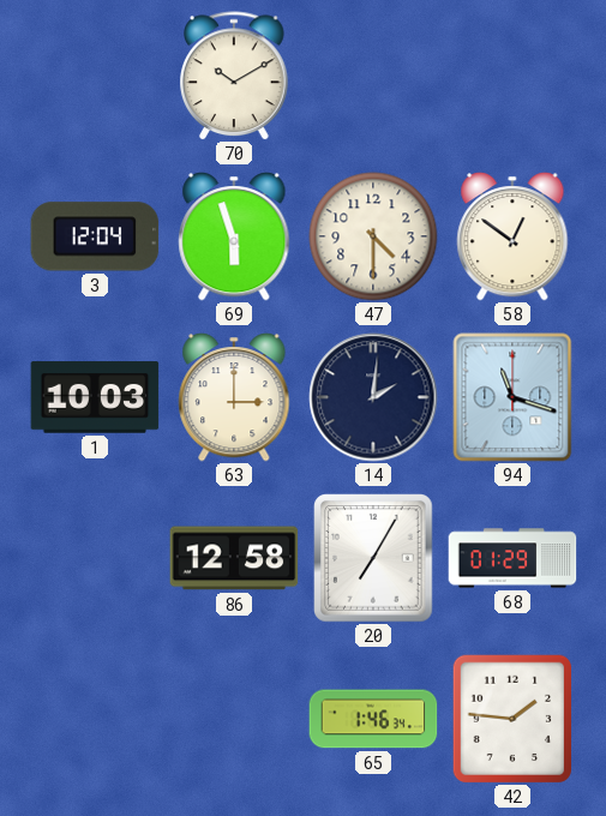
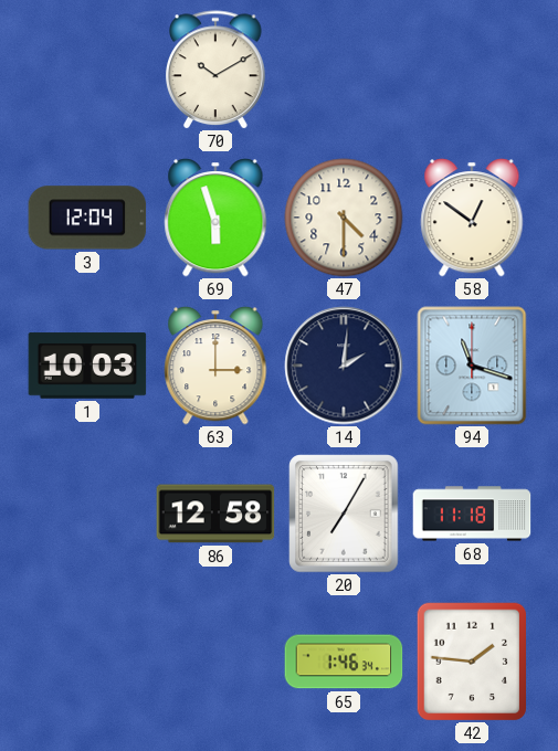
68: 01:29 -> 11:18
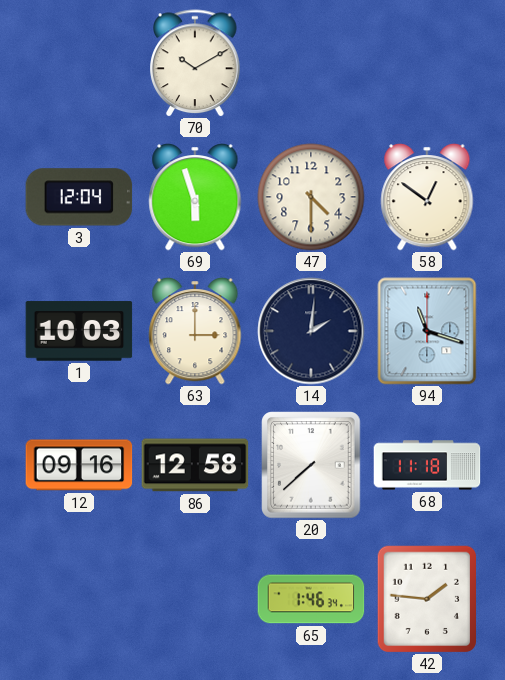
12: none -> 09:16
20: 7:05 -> 7:38
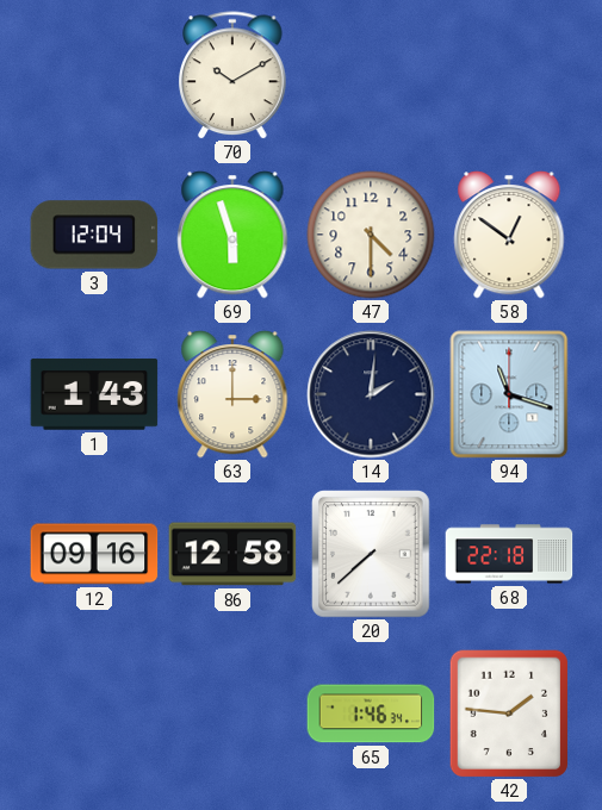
1: 10:03 -> 1:43
68: 11:18 -> 22:18
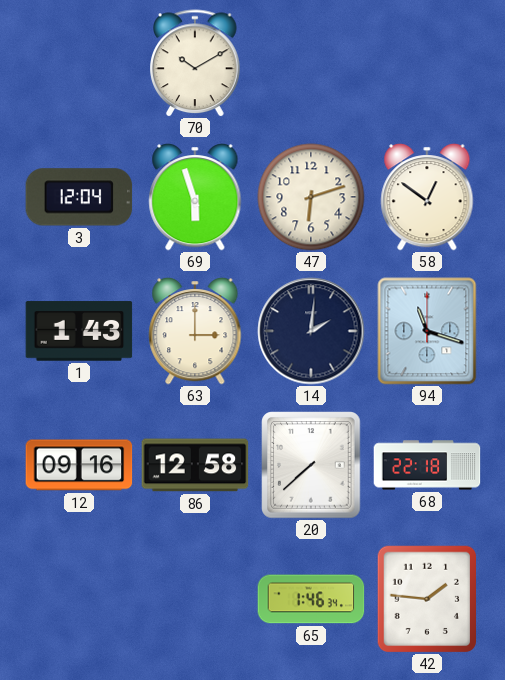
47: 4:30 -> 6:12
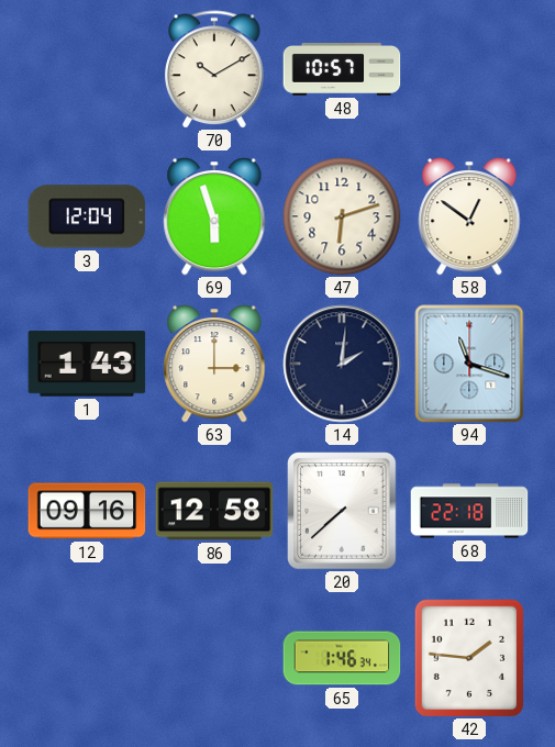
48: none -> 10:57
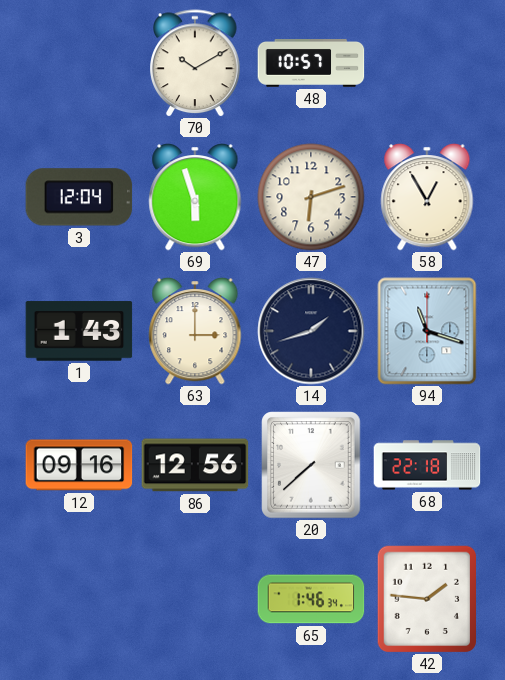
58: 12:51 -> 12:55
14: 2:01 -> 1:42
86: 12:58 -> 12:56
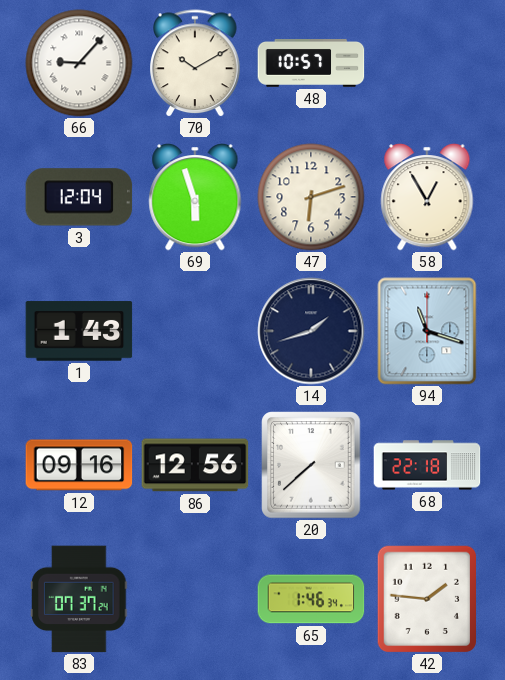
66: none -> 9:07
63: 3:00 -> none
83: none -> 07:37
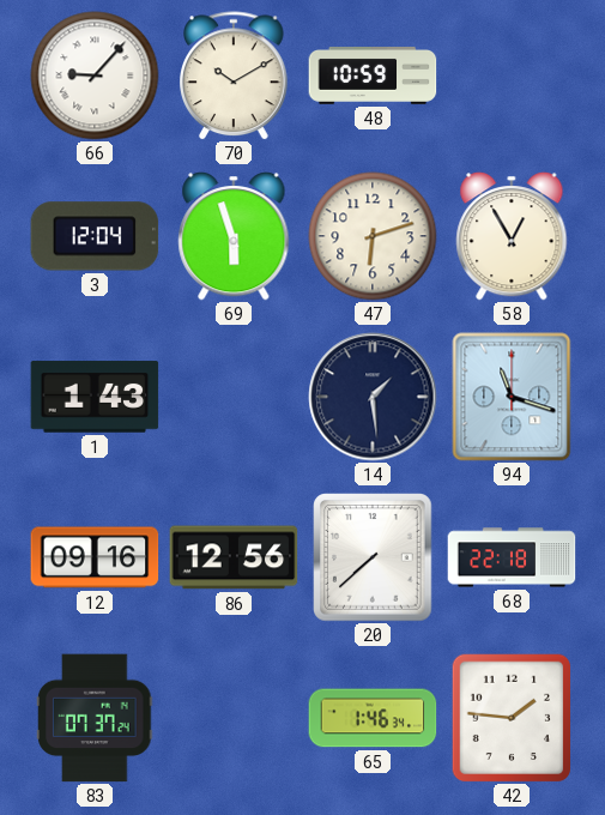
48: 10:57 -> 10:59
14: 1:42 -> 1:29
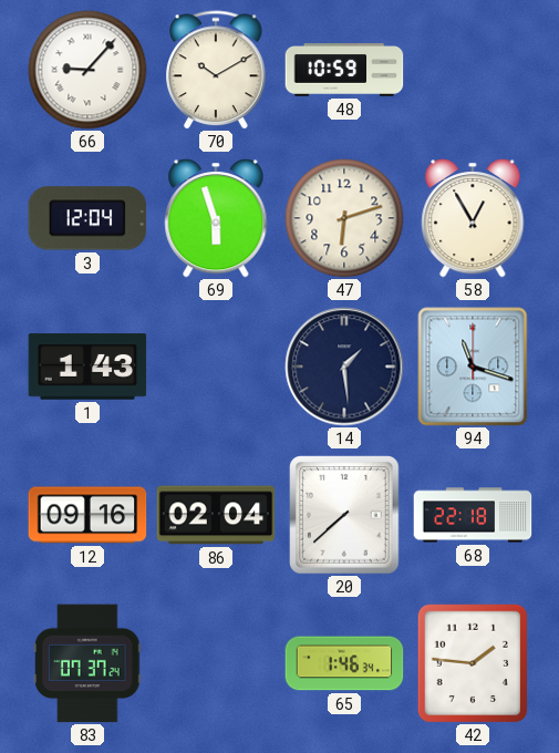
86: 12:56 -> 02:04
